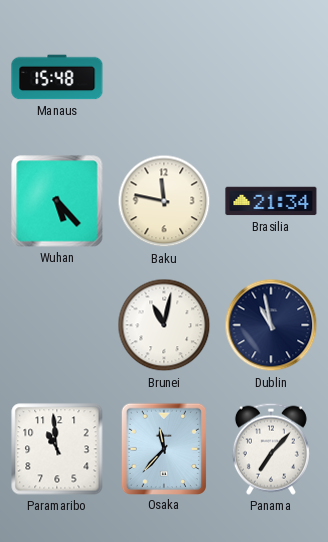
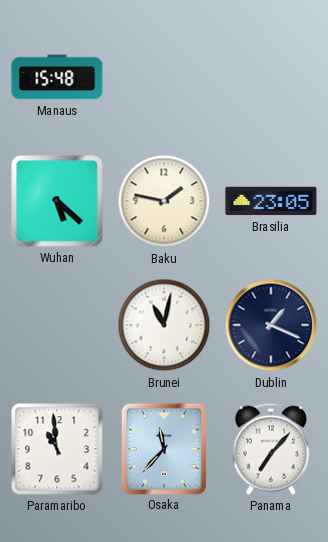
Wuhan: 5:23 -> 5:22
Baku: 11:47 -> 1:47
Brasilia: 21:34 -> 23:05
Dublin: 10:58 -> 1:19
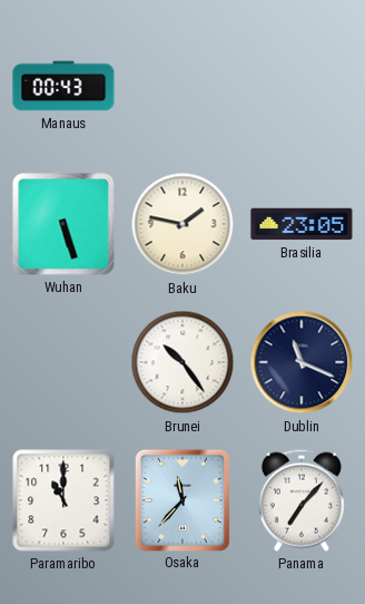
Manaus: 15:48 -> 00:43
Wuhan: 5:22 -> 5:27
Brunei: 11:02 -> 10:24
Dublin: 1:19 -> 11:19
Paramaribo: 10:59 -> 11:00
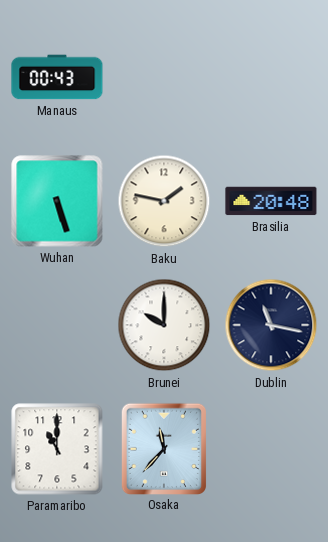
Brasilia: 23:05 -> 20:48
Brunei: 10:24 -> 10:00
Dublin: 11:19 -> 11:17
Panama: 7:07 -> none
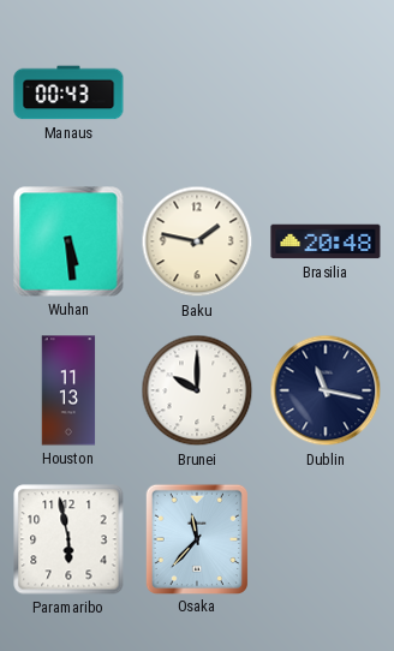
Wuhan: 5:27 -> 5:29
Houston: none -> 11:13
Paramaribo: 11:00 -> 5:58
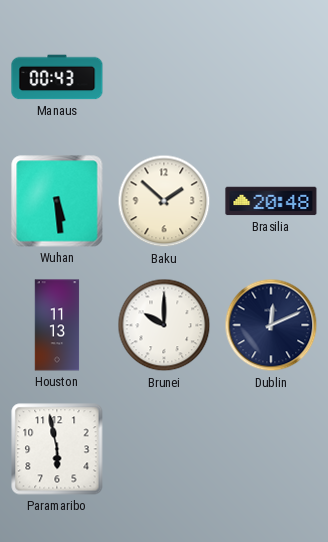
Baku: 1:47 -> 1:52
Dublin: 11:17 -> 12:11
Osaka: 11:37 -> none
